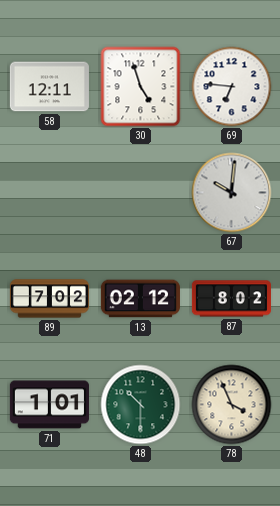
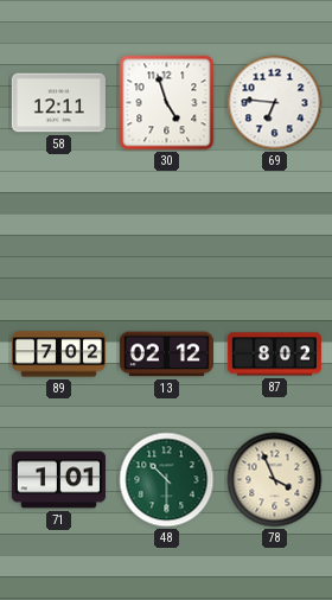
67: 10:01 -> none
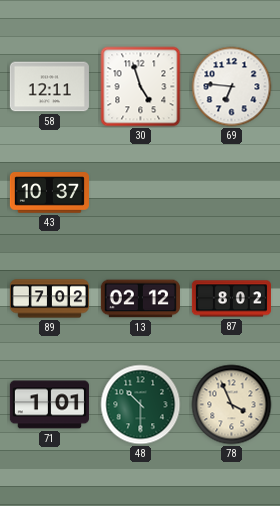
43: none -> 10:37
